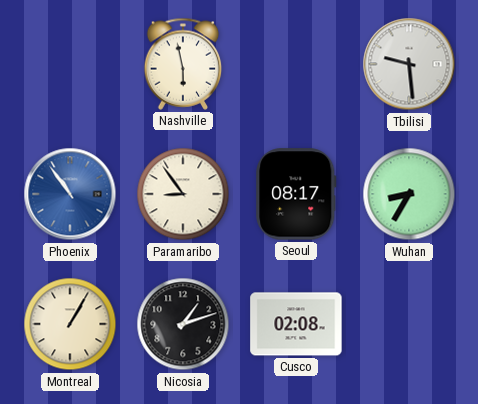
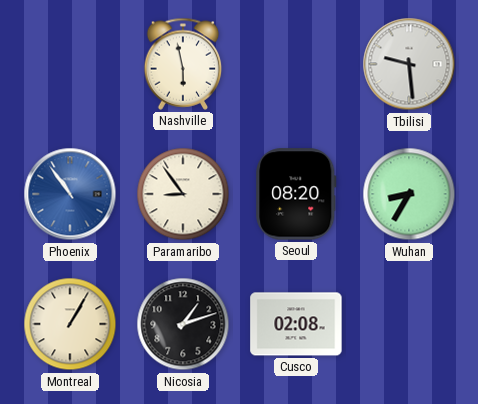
Seoul: 08:17 -> 08:20
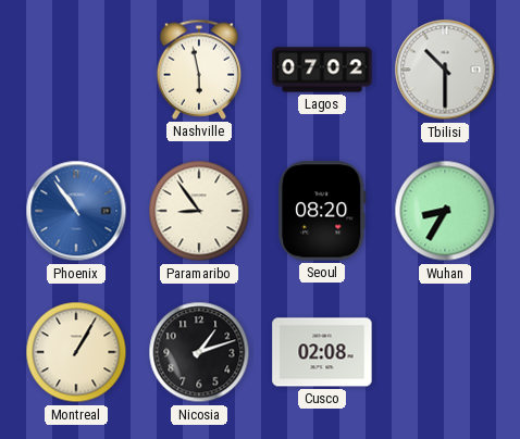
Lagos: none -> 07:02
Tbilisi: 9:29 -> 10:30
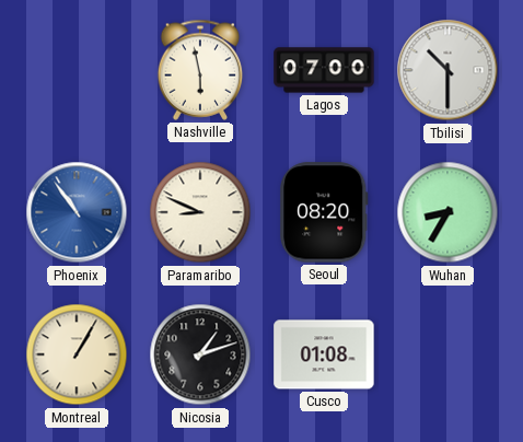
Lagos: 07:02 -> 07:00
Paramaribo: 8:54 -> 8:49
Cusco: 02:08 -> 01:08
